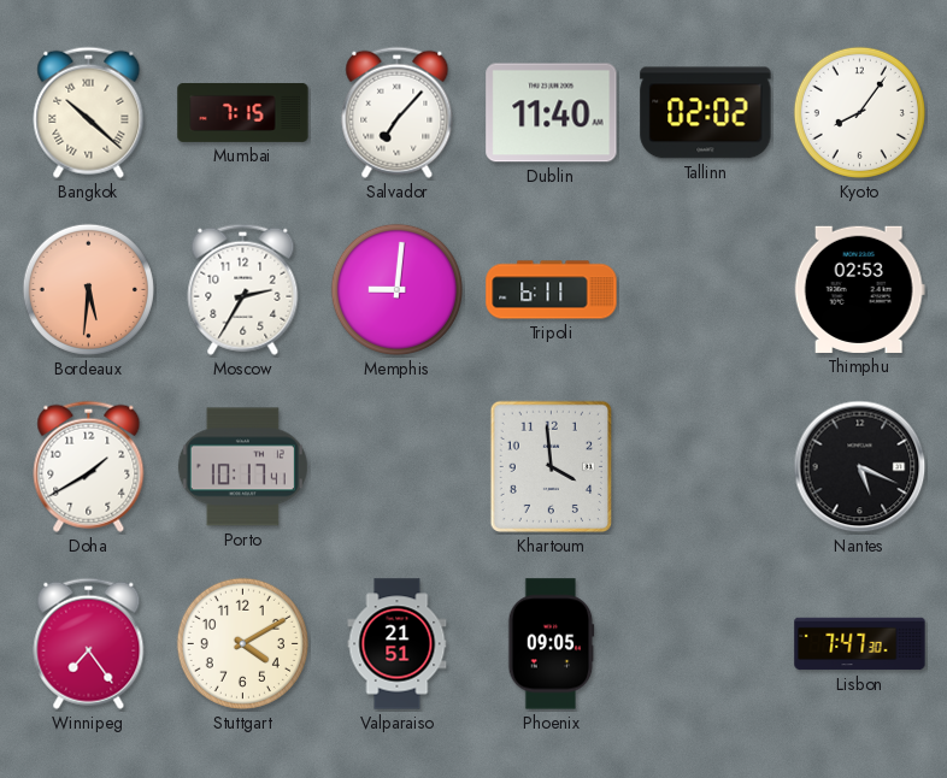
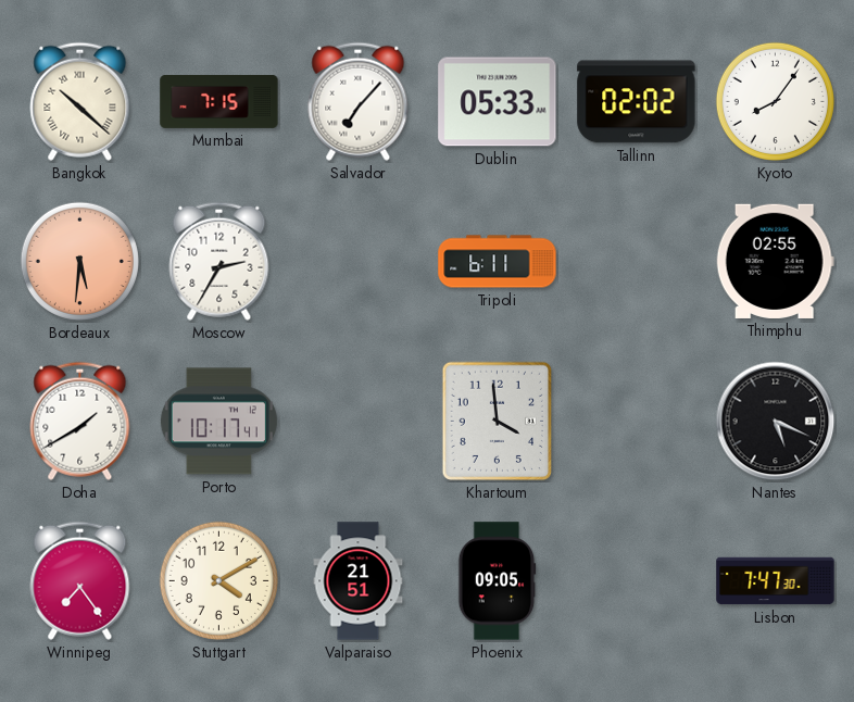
Dublin: 11:40 -> 05:33
Memphis: 9:01 -> none
Thimphu: 02:53 -> 02:55
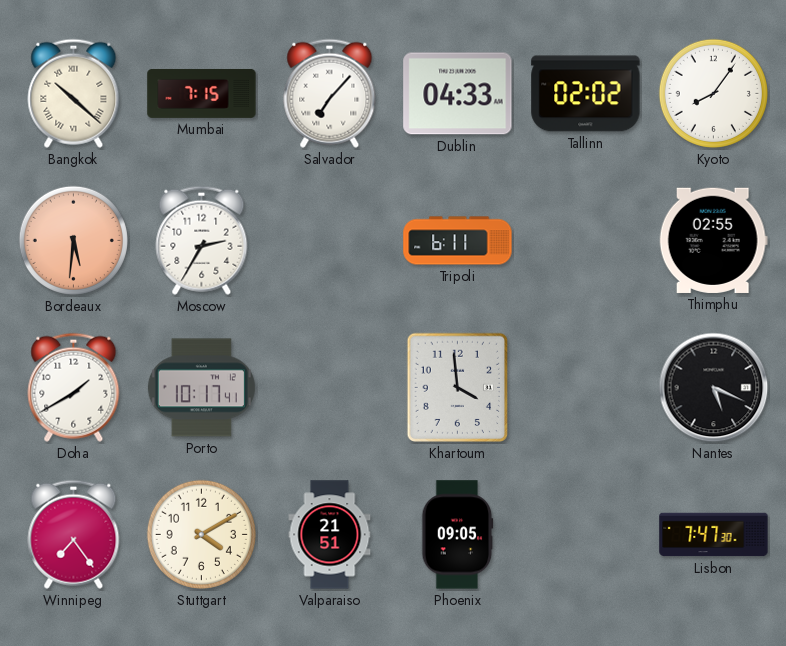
Dublin: 05:33 -> 04:33
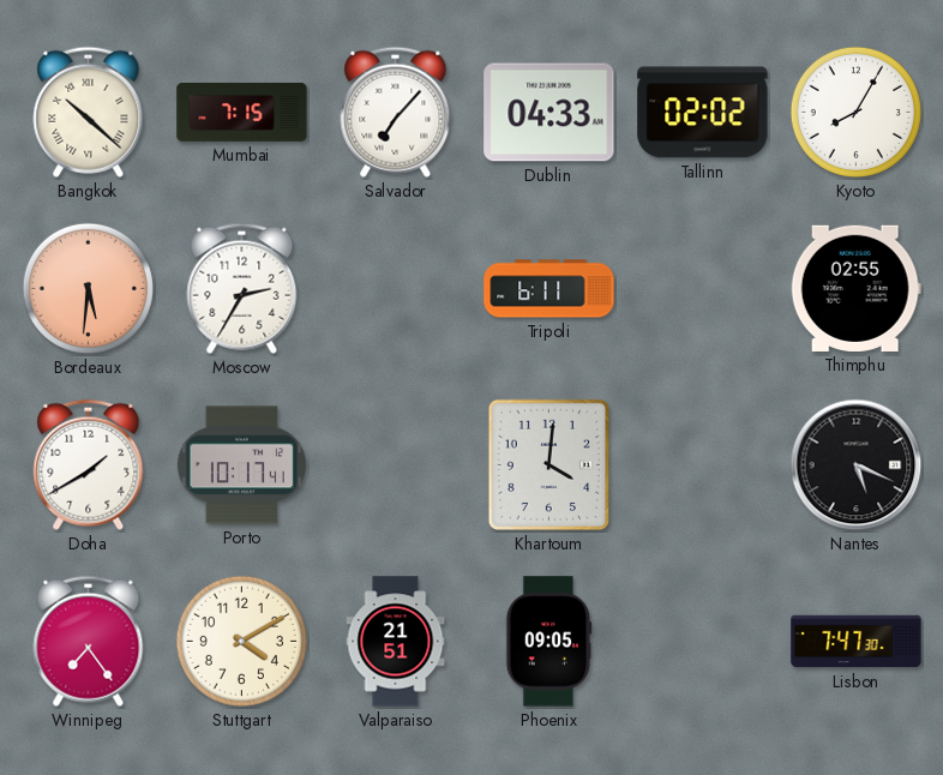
Kyoto: 8:06 -> 8:05
Khartoum: 3:59 -> 4:01
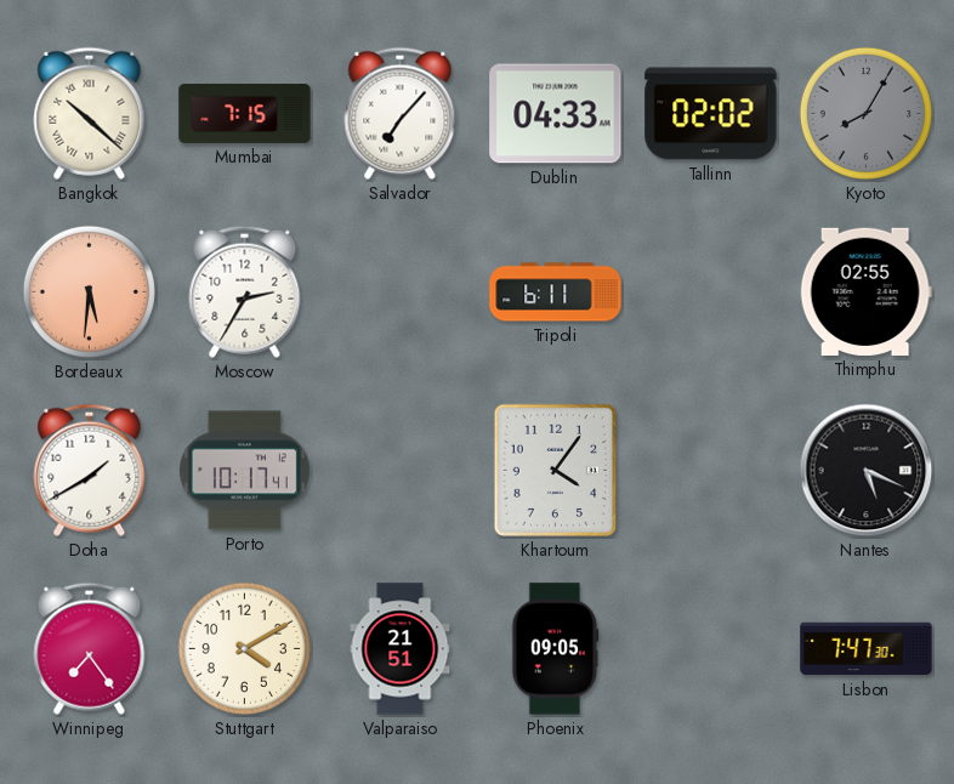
Kyoto dial: white -> grey
Khartoum: 4:01 -> 4:06
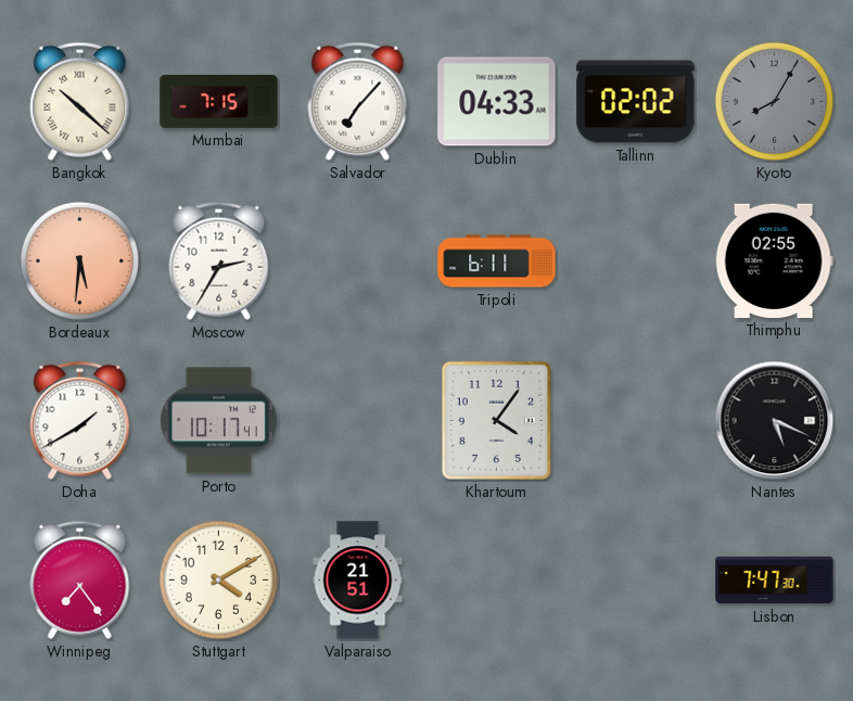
Phoenix: 09:05 -> none
